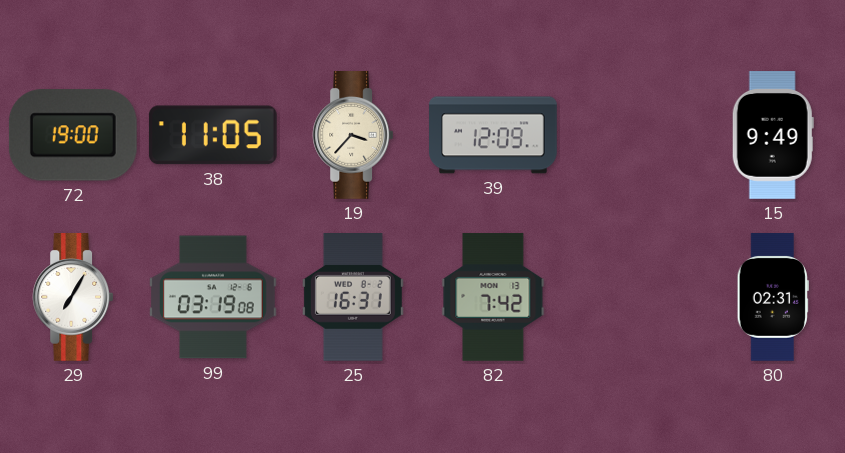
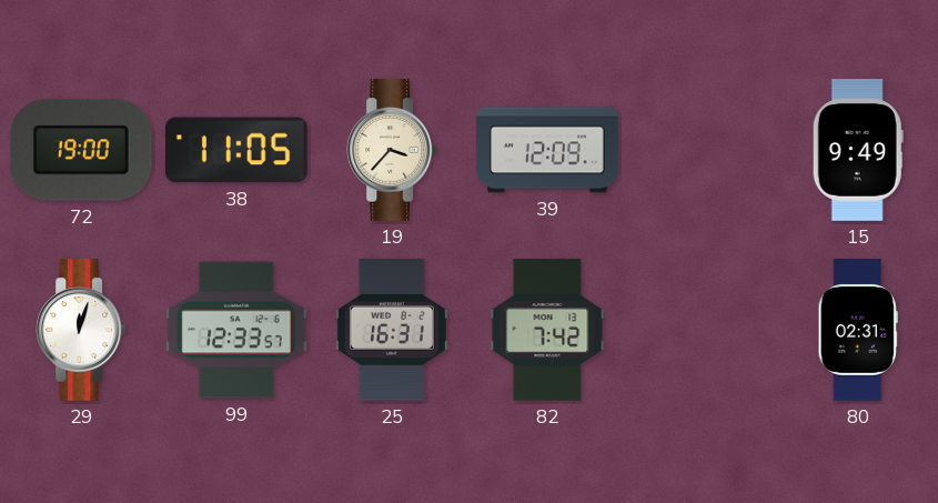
29: 7:05 -> 12:03
99: 03:19 -> 12:33
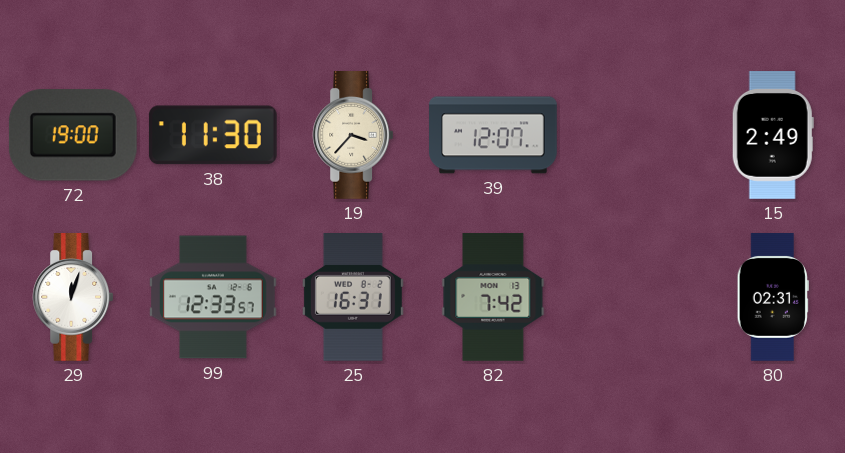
38: 11:05 -> 11:30
39: 12:09 -> 12:07
15: 9:49 -> 2:49
